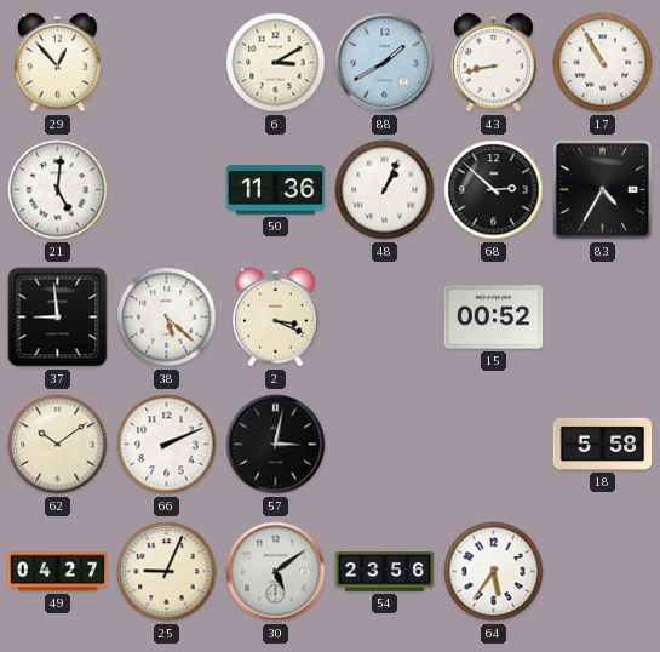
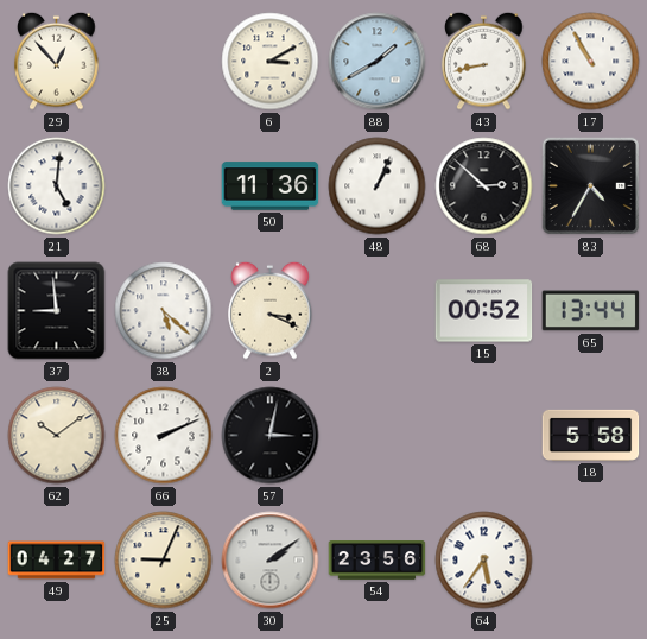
65: none -> 13:44
30: 5:09 -> 2:09
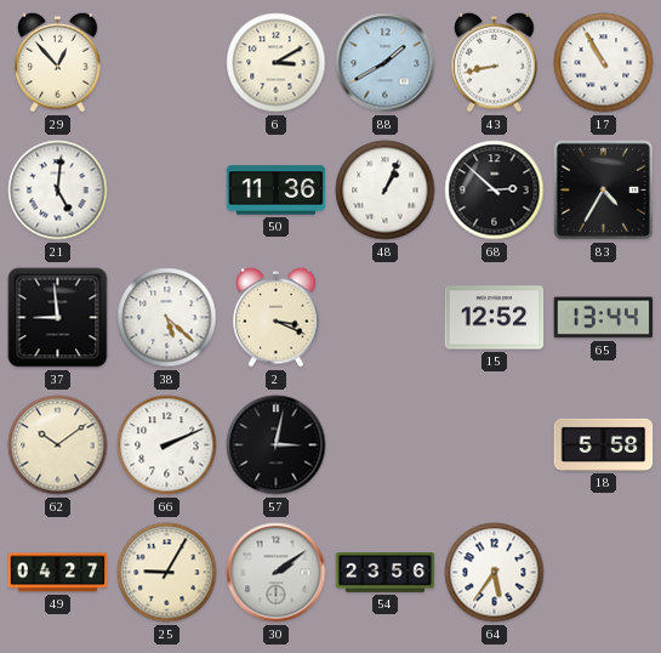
15: 00:52 -> 12:52
25: 9:04 -> 9:05
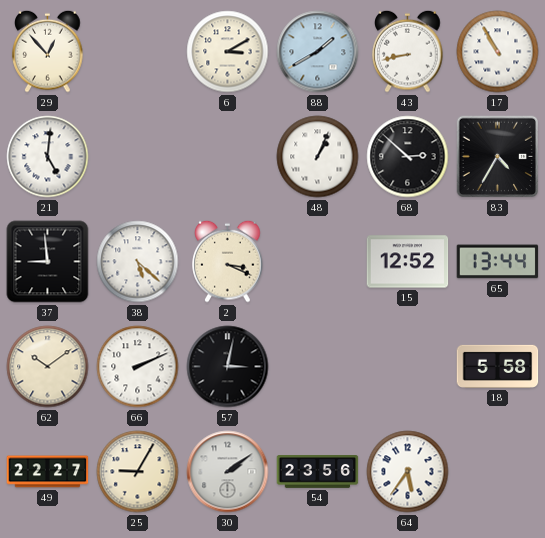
50: 11:36 -> none
49: 04:27 -> 22:27
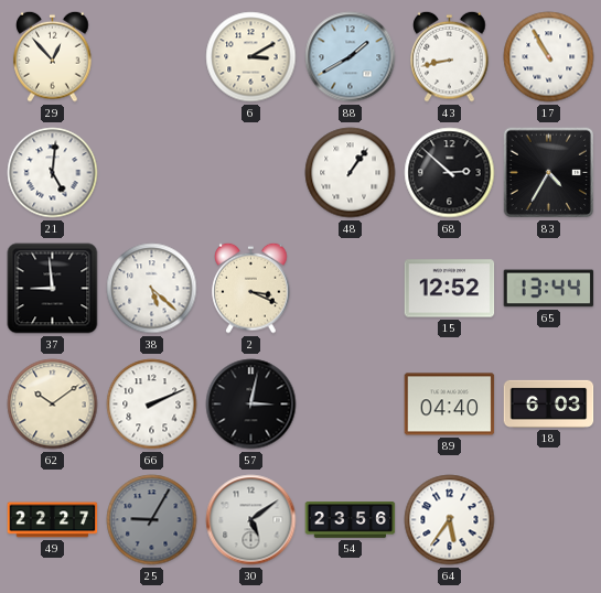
48: 1:04 -> 1:06
89: none -> 04:40
18: 5:58 -> 6:03
25 dial: cream -> grey
30: 2:09 -> 5:09
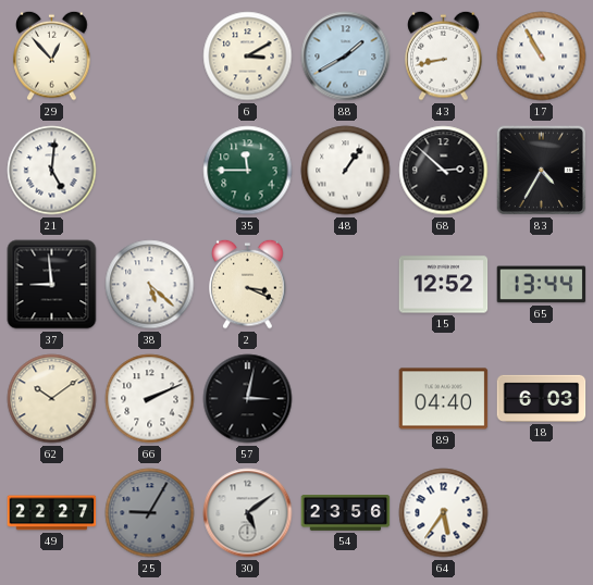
35: none -> 11:45
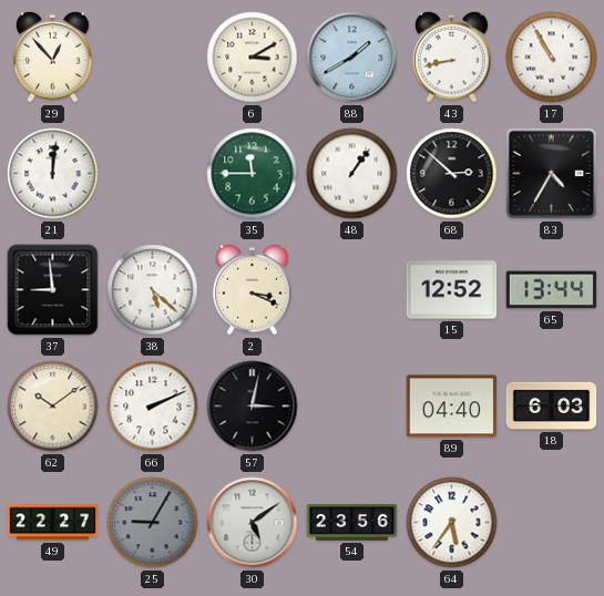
21: 5:01 -> 12:01
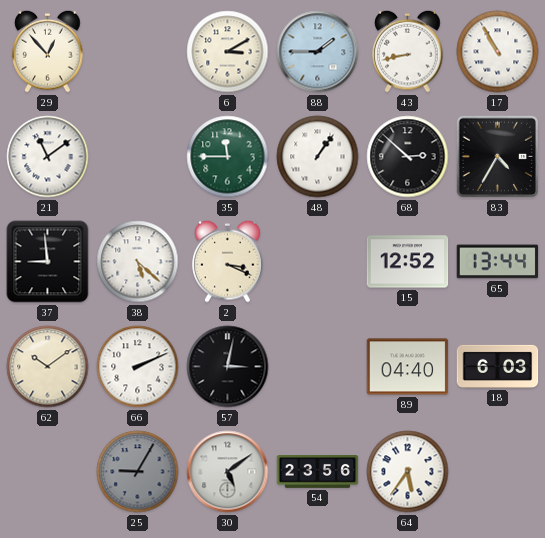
88: 1:40 -> 1:45
21: 12:01 -> 11:09
49: 22:27 -> none
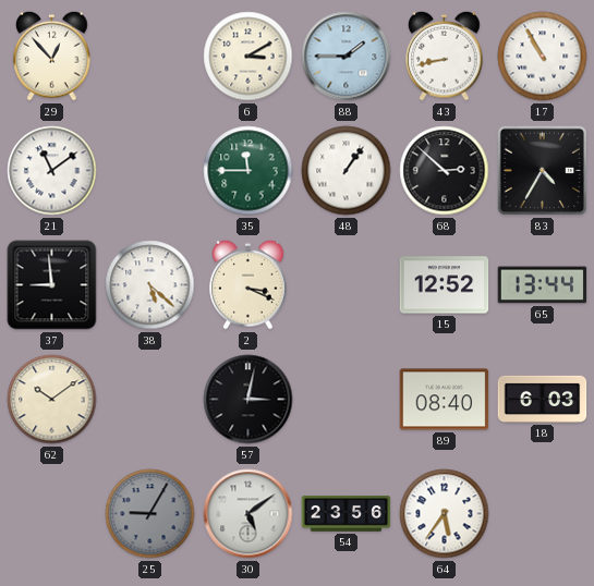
66: 2:11 -> none
89: 04:40 -> 08:40
